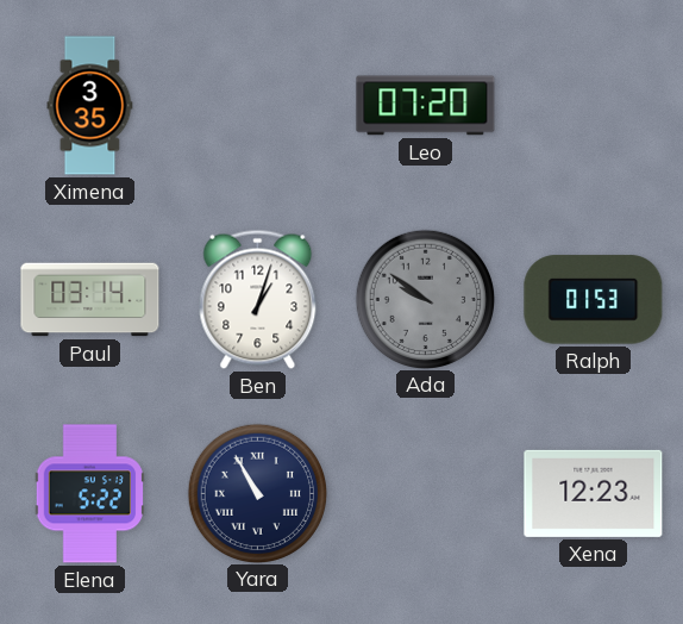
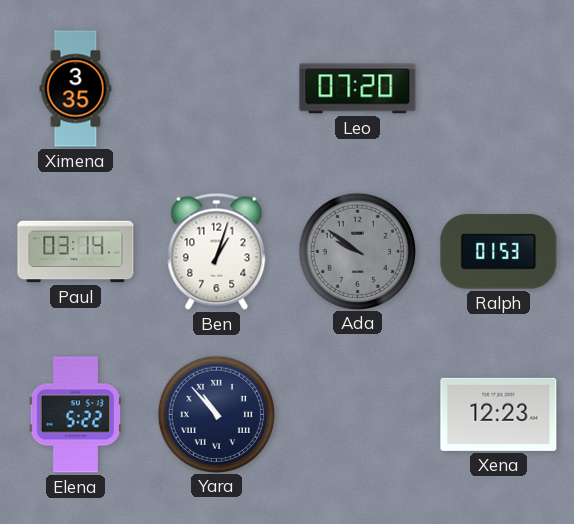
Yara: 10:55 -> 10:53
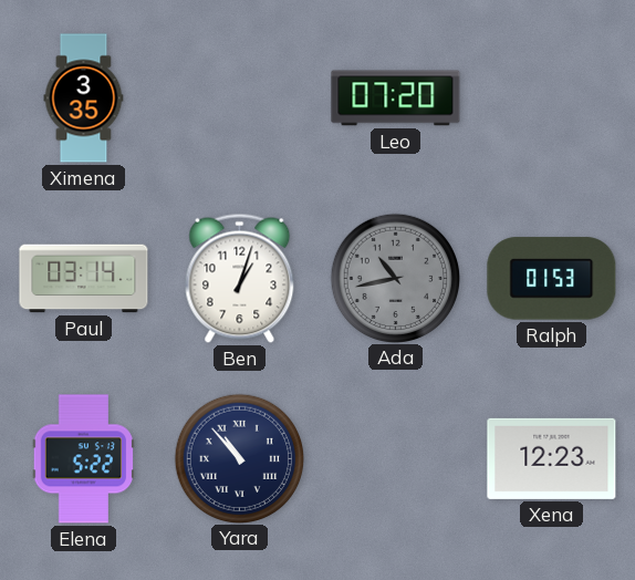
Ada: 9:51 -> 10:43
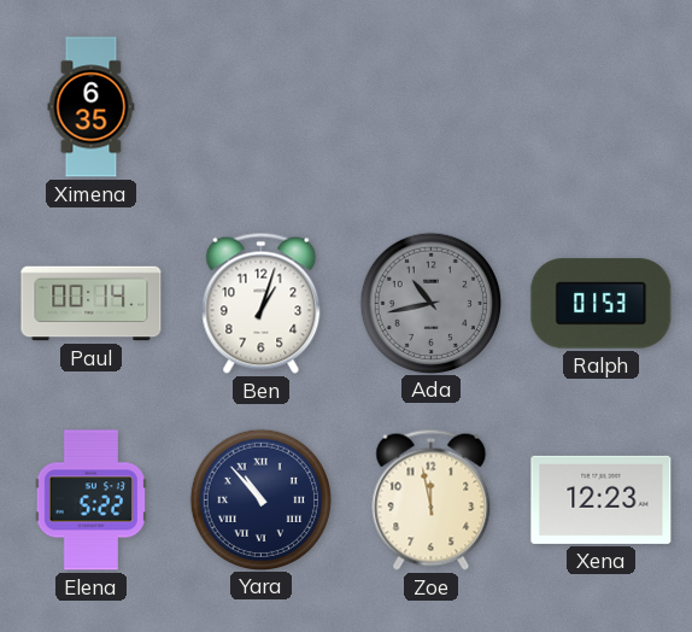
Ximena: 3:35 -> 6:35
Leo: 07:20 -> none
Paul: 03:14 -> 00:14
Zoe: none -> 11:58
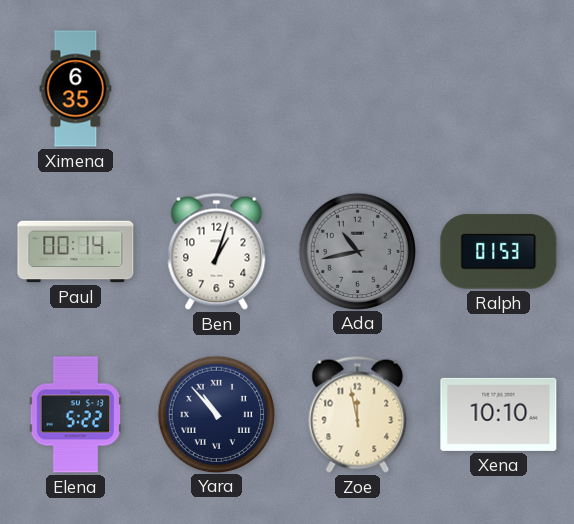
Xena: 12:23 -> 10:10
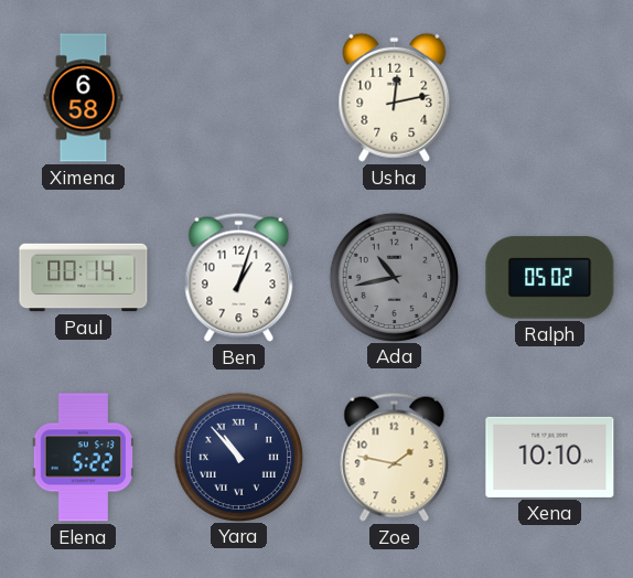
Ximena: 6:35 -> 6:58
Usha: none -> 12:13
Ralph: 01:53 -> 05:02
Zoe: 11:58 -> 1:47
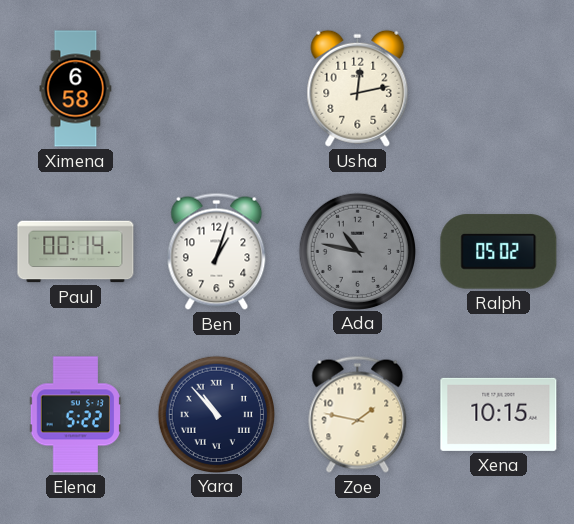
Ada: 10:43 -> 10:47
Xena: 10:10 -> 10:15
